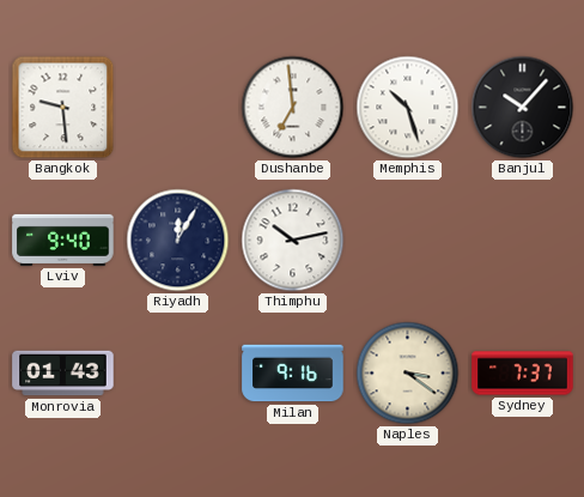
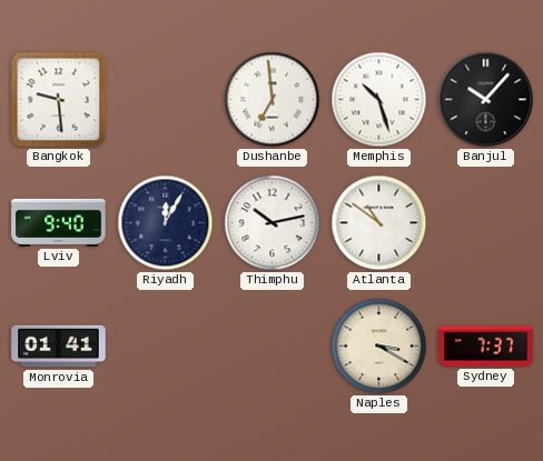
Atlanta: none -> 10:51
Monrovia: 01:43 -> 01:41
Milan: 9:16 -> none
Naples: 3:21 -> 3:20
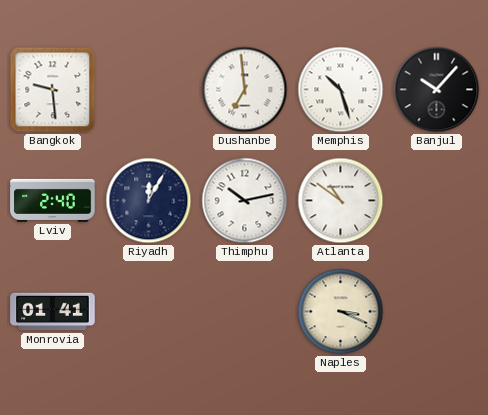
Lviv: 9:40 -> 2:40
Naples: 3:20 -> 3:19
Sydney: 7:37 -> none
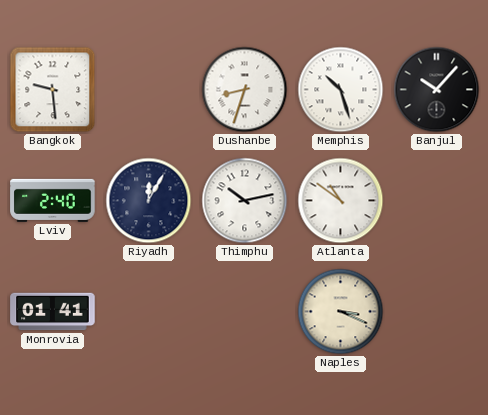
Dushanbe: 6:59 -> 8:33
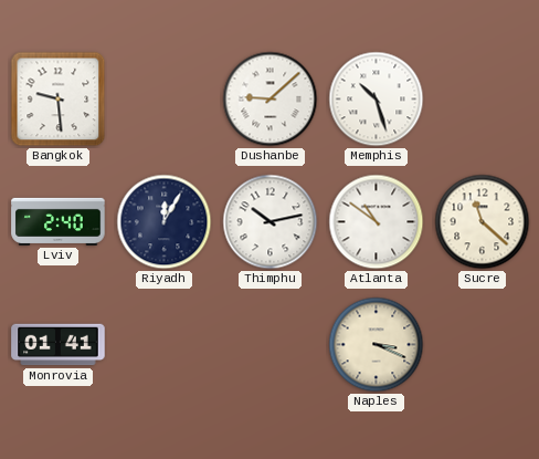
Dushanbe: 8:33 -> 9:08
Banjul: 10:07 -> none
Sucre: none -> 11:22
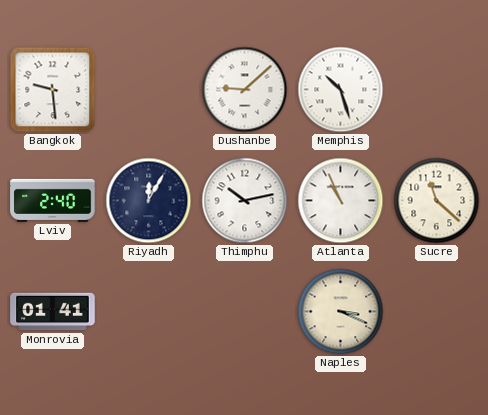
Atlanta: 10:51 -> 10:56
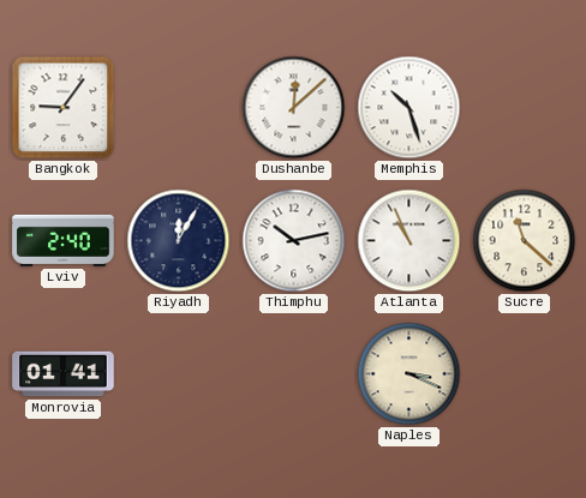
Bangkok: 9:29 -> 9:06
Dushanbe: 9:08 -> 12:08
